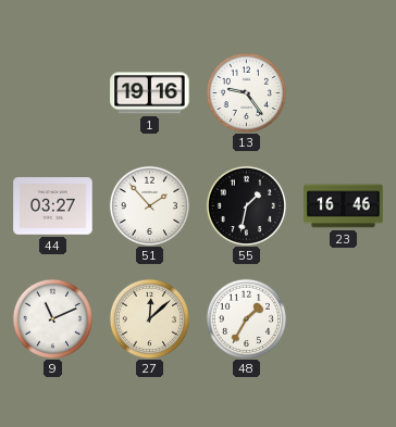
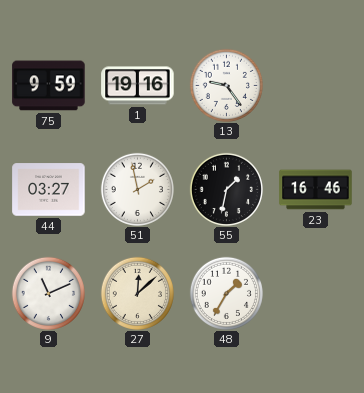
75: none -> 9:59
51: 1:53 -> 1:58
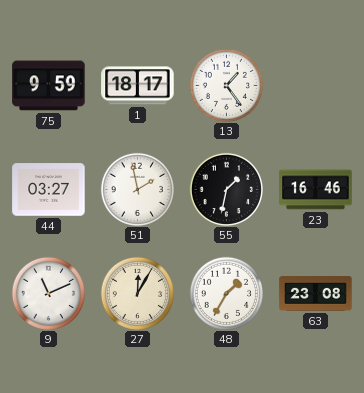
1: 19:16 -> 18:17
13: 9:24 -> 1:24
27: 12:08 -> 12:05
63: none -> 23:08
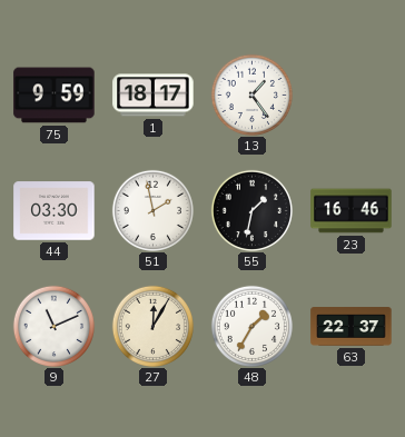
44: 03:27 -> 03:30
63: 23:08 -> 22:37
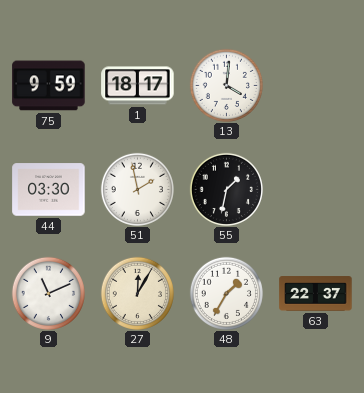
13: 1:24 -> 4:01
23: 16:46 -> none
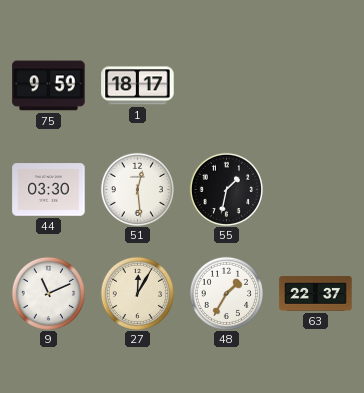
13: 4:01 -> none
51: 1:58 -> 12:29
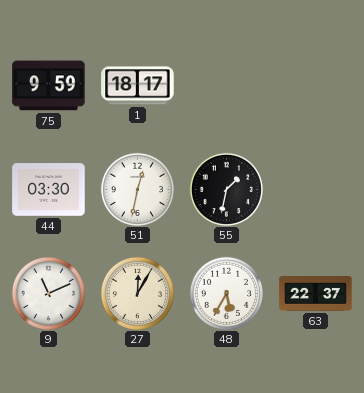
51: 12:29 -> 12:32
48: 1:35 -> 5:35
